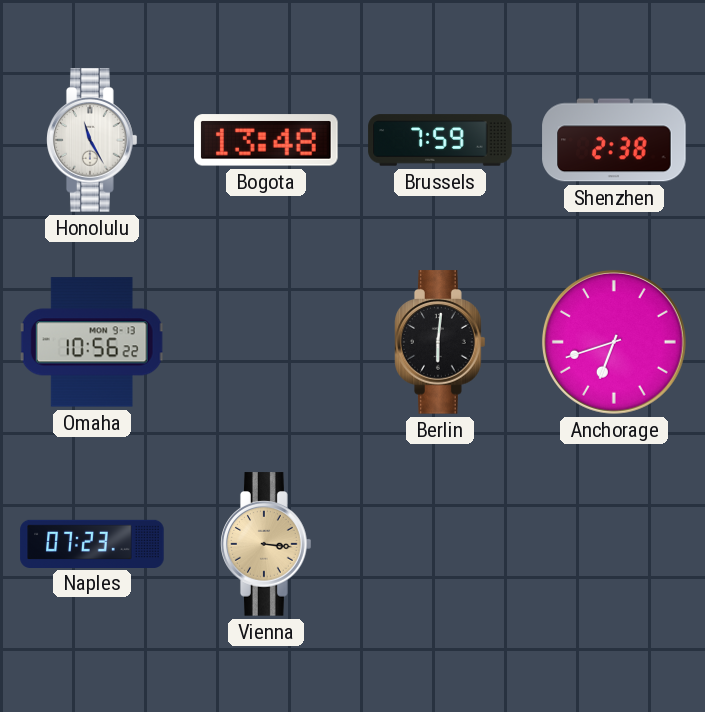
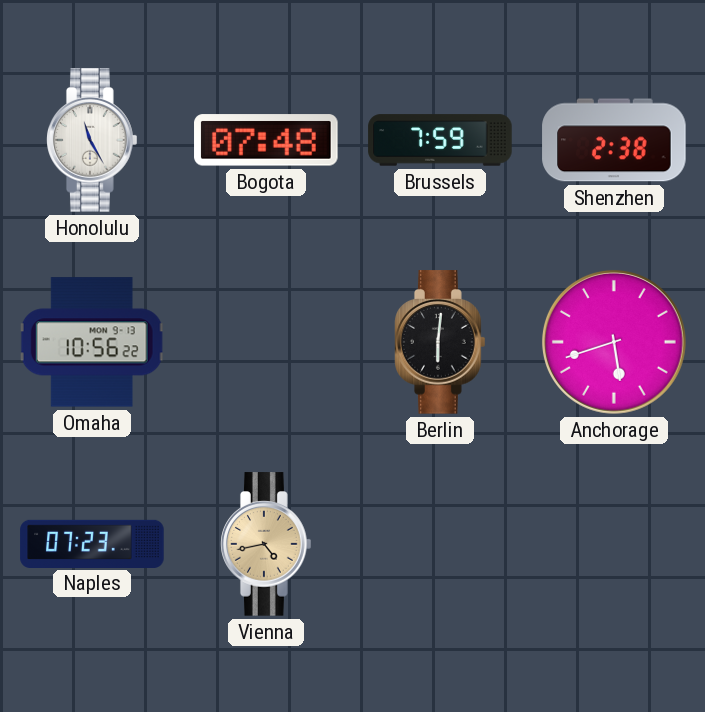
Bogota: 13:48 -> 07:48
Anchorage: 6:42 -> 5:42
Vienna: 3:16 -> 4:43
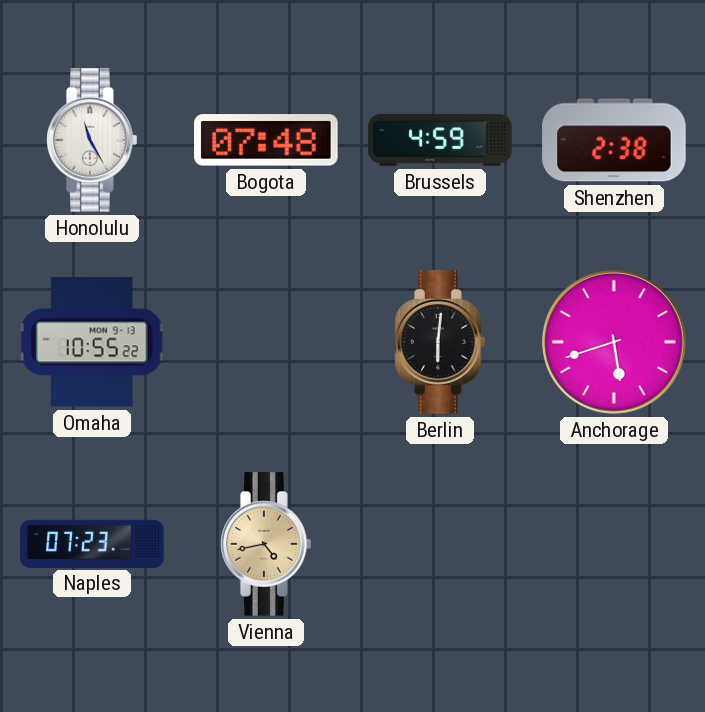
Brussels: 7:59 -> 4:59
Omaha: 10:56 -> 10:55
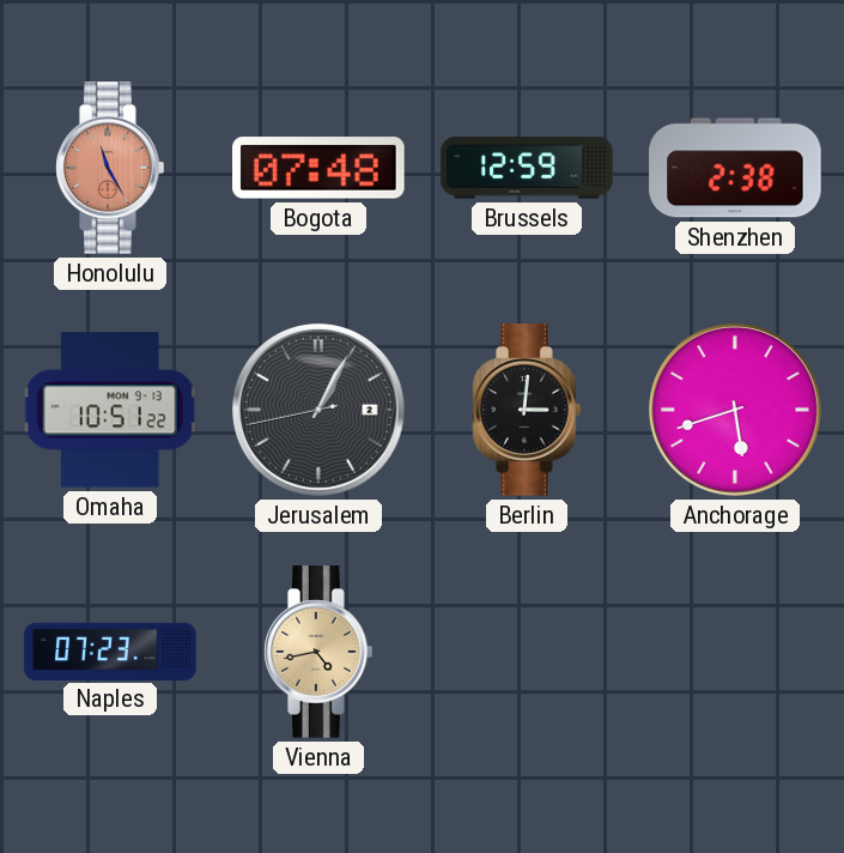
Honolulu dial: white -> salmon
Brussels: 4:59 -> 12:59
Omaha: 10:55 -> 10:51
Jerusalem: none -> 1:04
Berlin: 6:01 -> 3:01
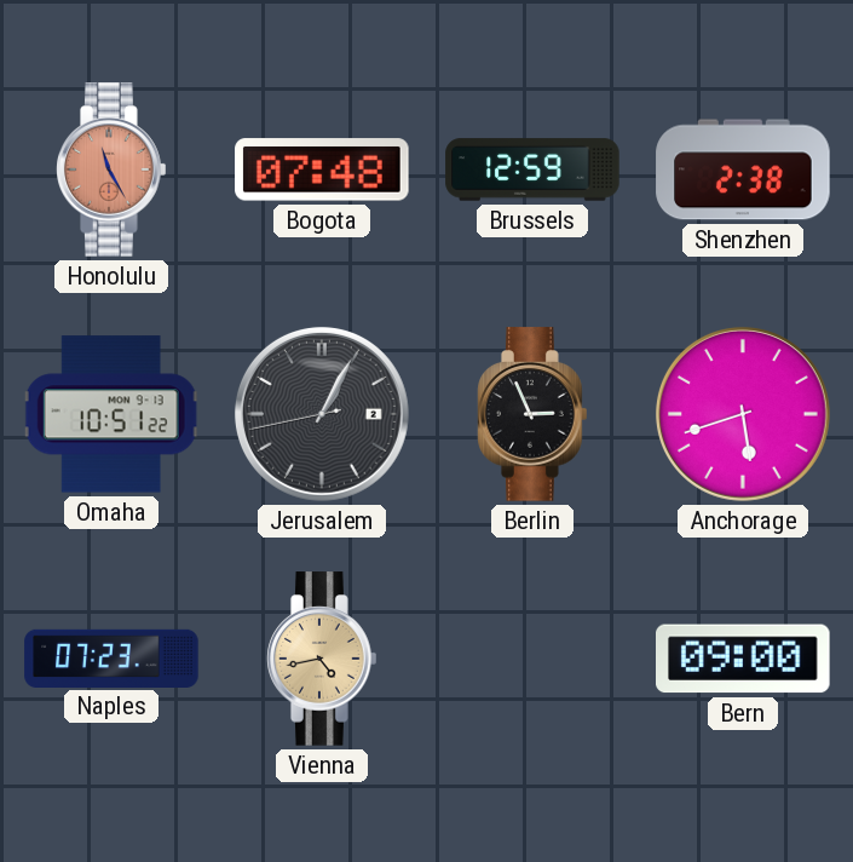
Berlin: 3:01 -> 2:56
Bern: none -> 09:00
